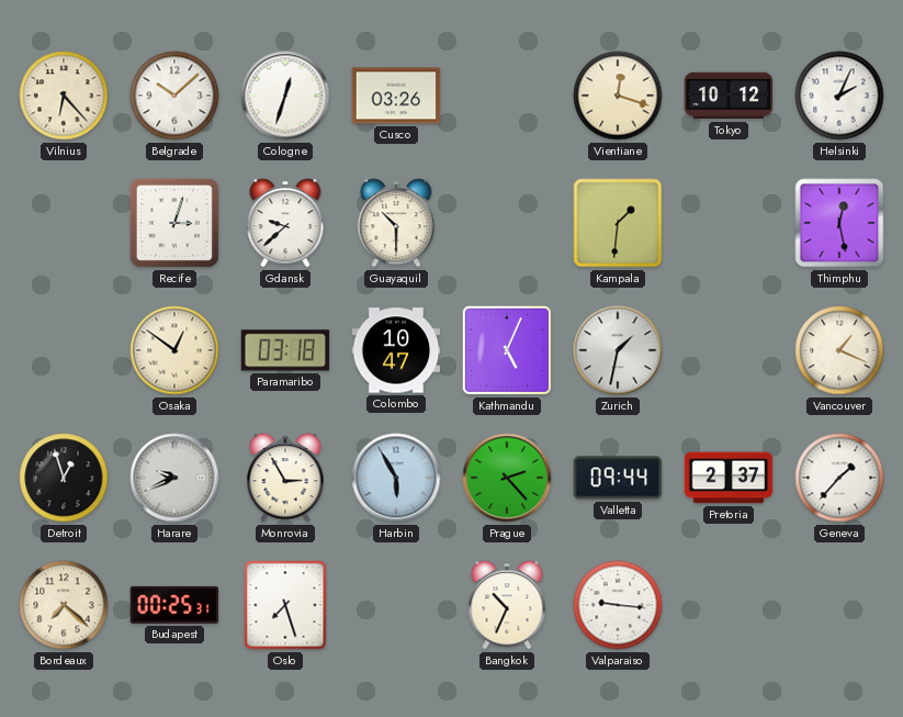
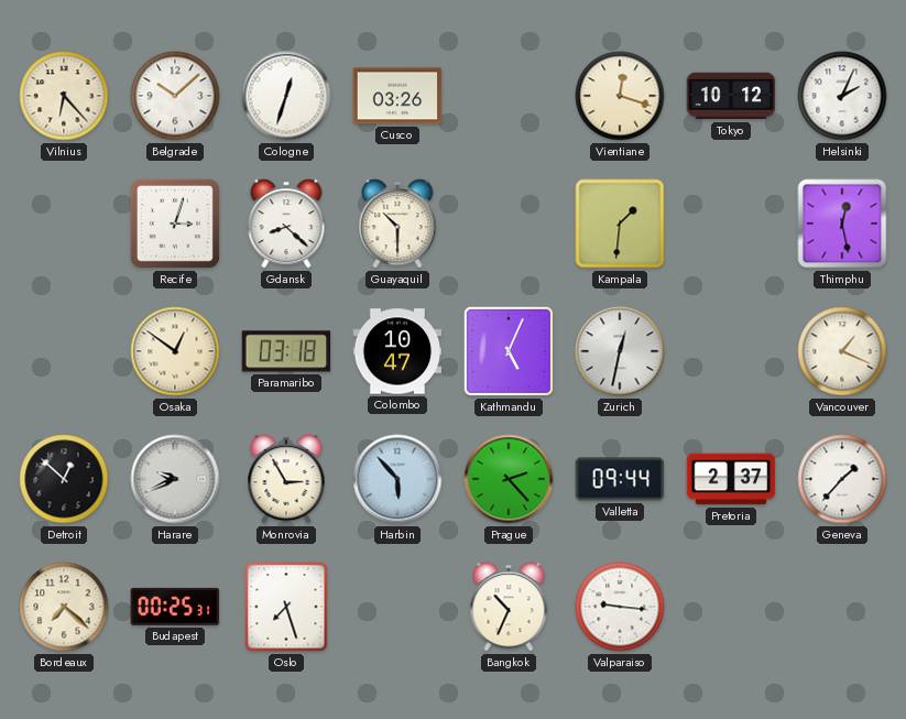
Gdansk: 9:38 -> 8:22
Zurich: 1:32 -> 12:32
Detroit: 12:57 -> 12:52
Harbin: 5:55 -> 5:53
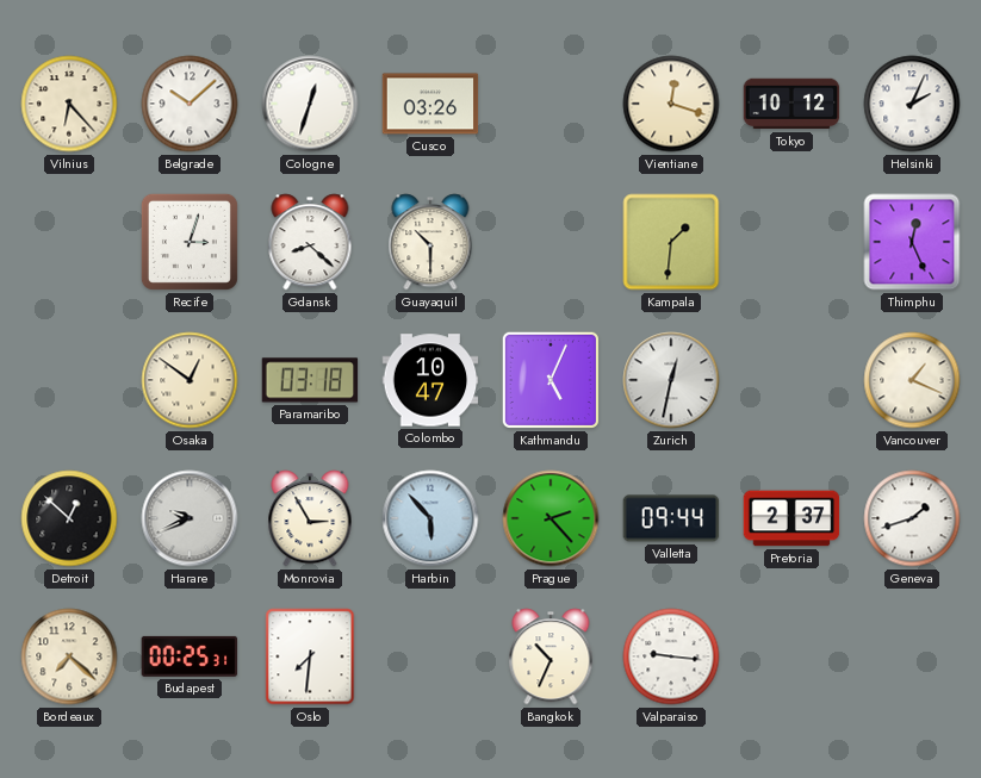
Thimphu: 12:28 -> 12:26
Geneva: 1:37 -> 1:42
Oslo: 7:27 -> 7:31
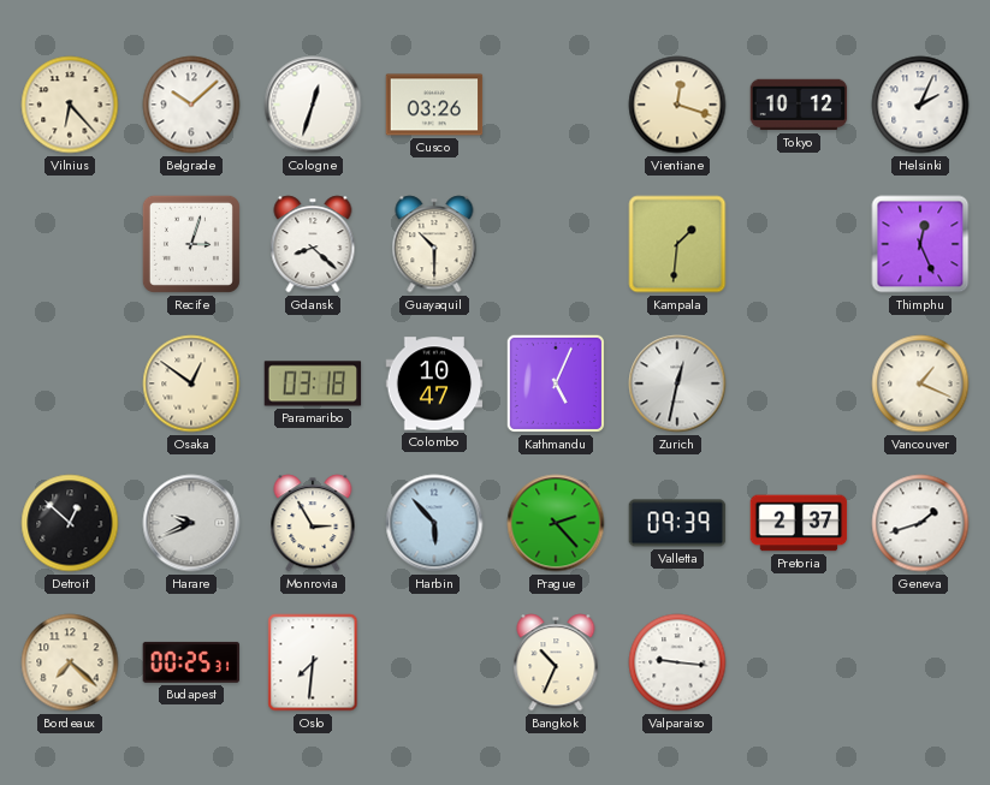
Valletta: 09:44 -> 09:39
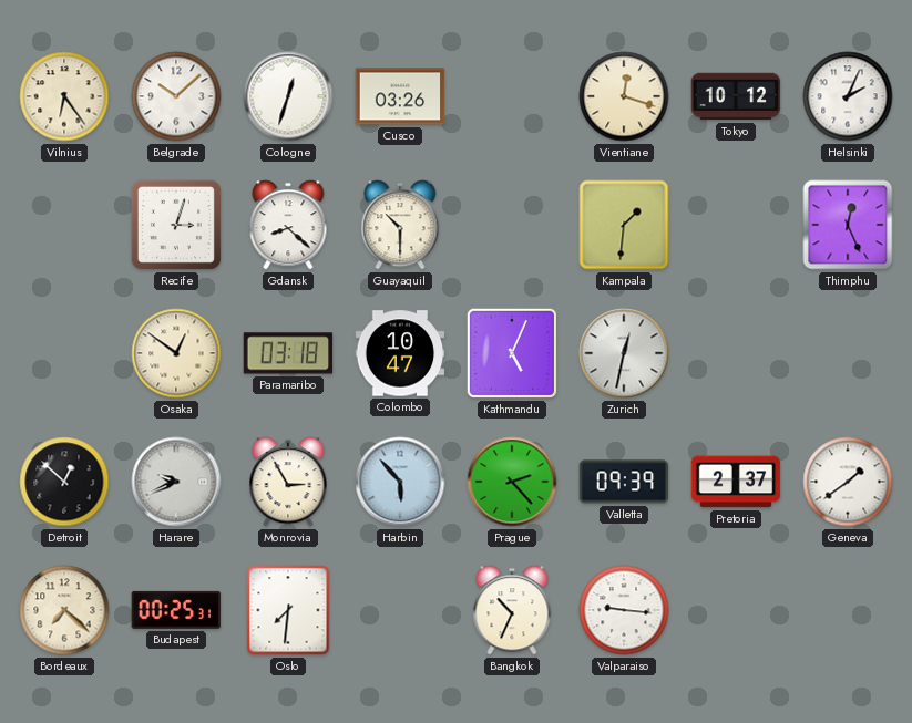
Vilnius: 6:23 -> 6:24
Vancouver: 1:19 -> none
Geneva: 1:42 -> 1:39
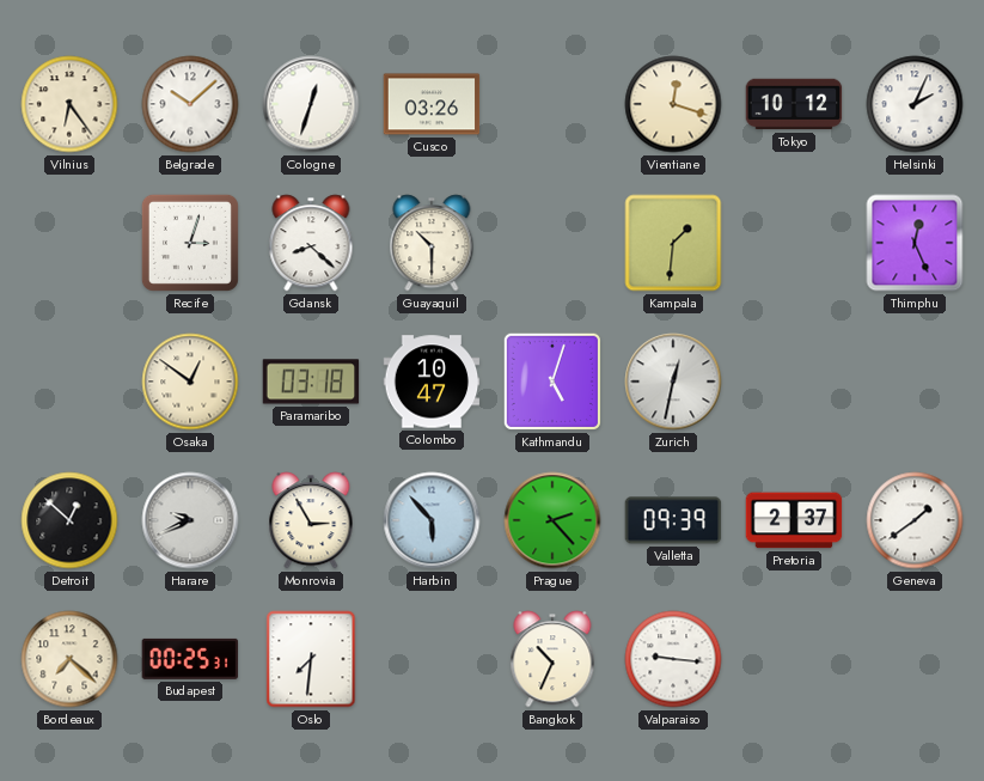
Kathmandu: 5:04 -> 5:03
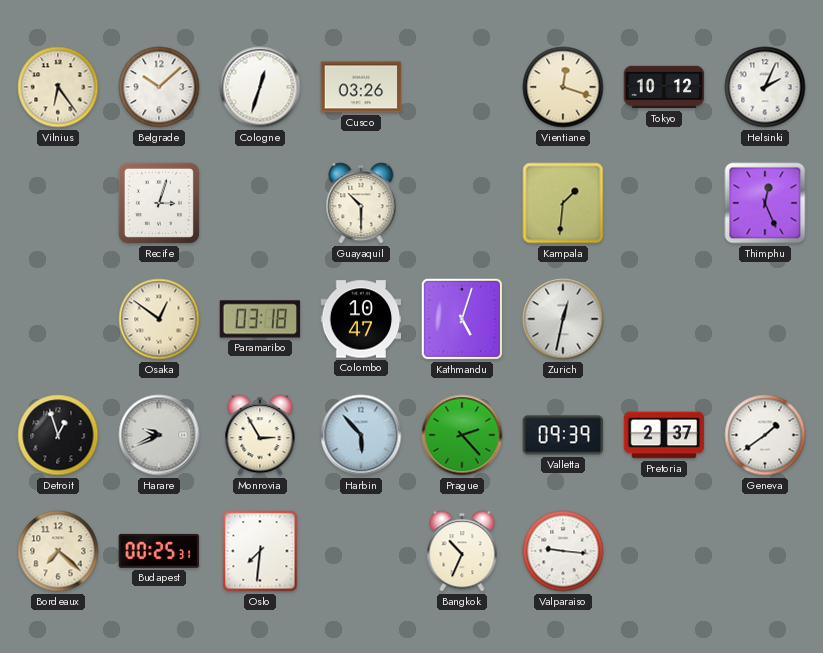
Gdansk: 8:22 -> none
Detroit: 12:52 -> 12:57
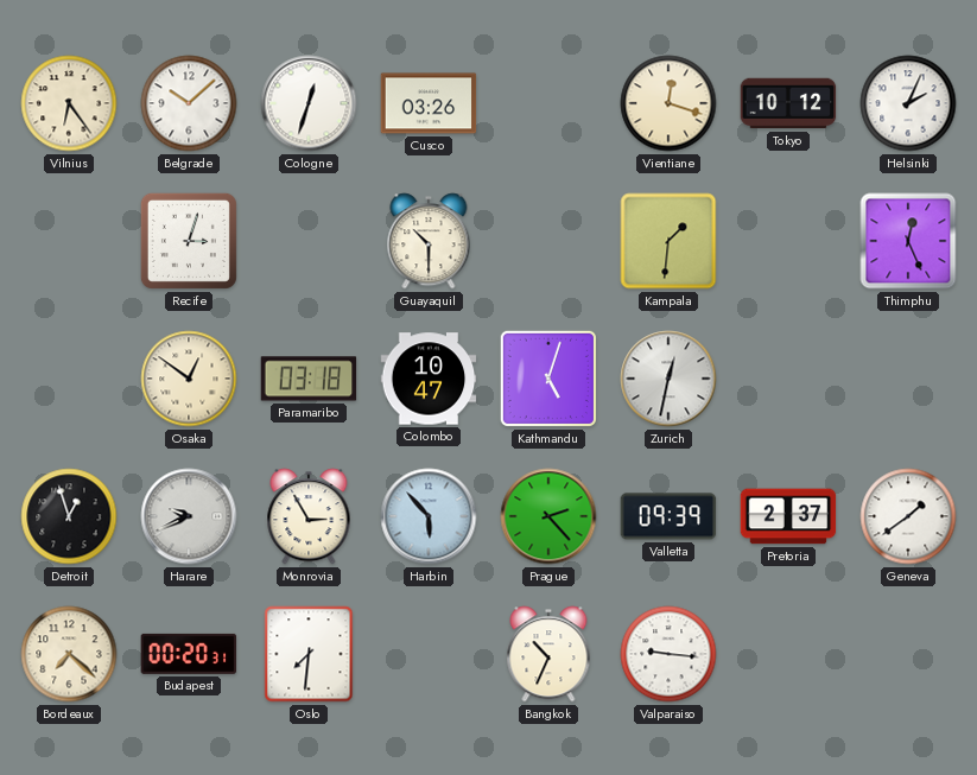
Budapest: 00:25 -> 00:20
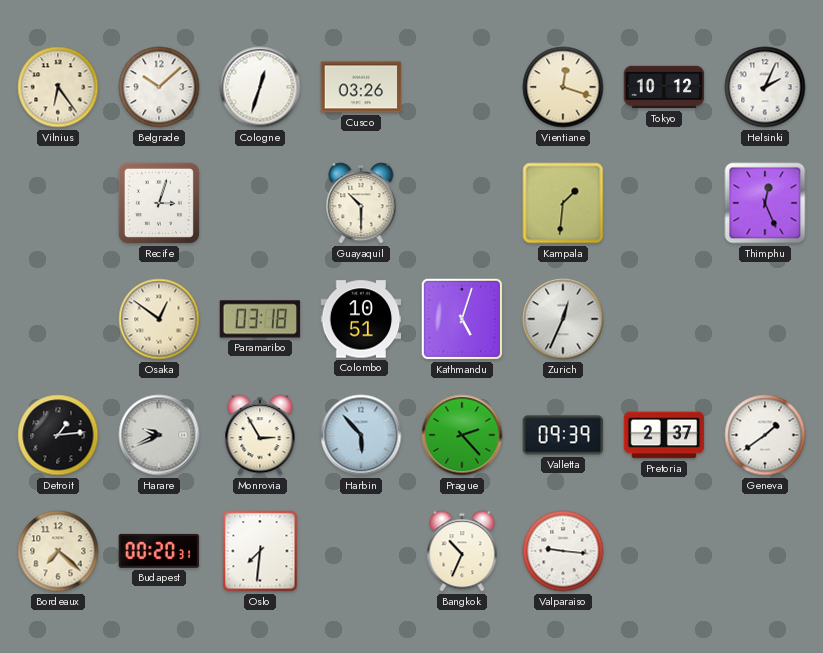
Colombo: 10:47 -> 10:51
Zurich: 12:32 -> 12:34
Detroit: 12:57 -> 1:14
